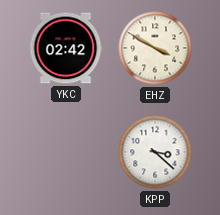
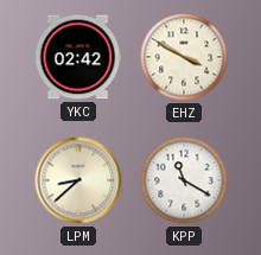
LPM: none -> 8:38
KPP: 3:22 -> 11:20
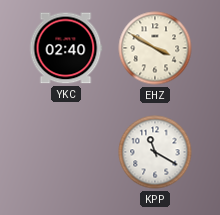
YKC: 02:42 -> 02:40
LPM: 8:38 -> none
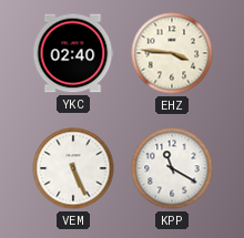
EHZ: 3:50 -> 3:46
VEM: none -> 5:26
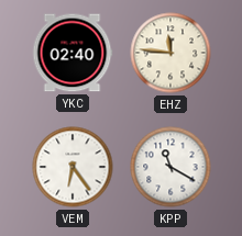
EHZ: 3:46 -> 11:46
VEM: 5:26 -> 6:24
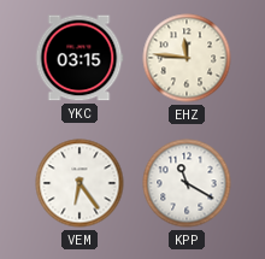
YKC: 02:40 -> 03:15
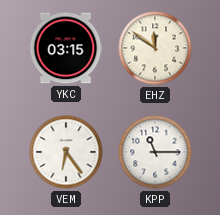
EHZ: 11:46 -> 11:51
KPP: 11:20 -> 11:15
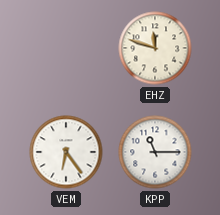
YKC: 03:15 -> none
EHZ: 11:51 -> 11:48
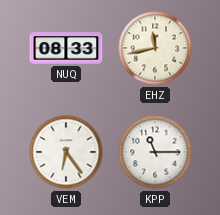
NUQ: none -> 08:33
EHZ: 11:48 -> 11:43
